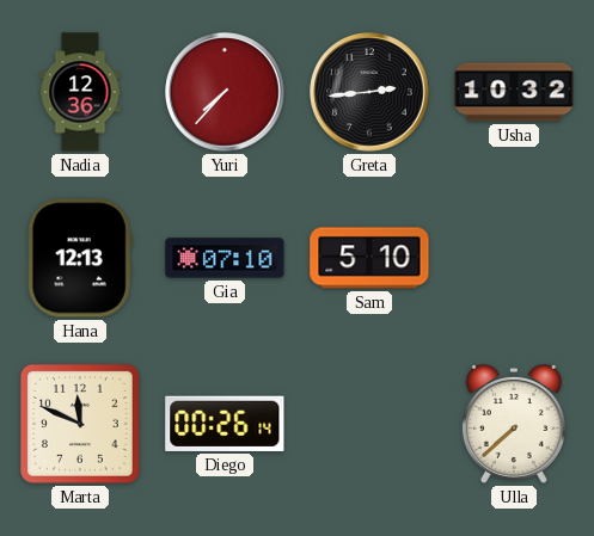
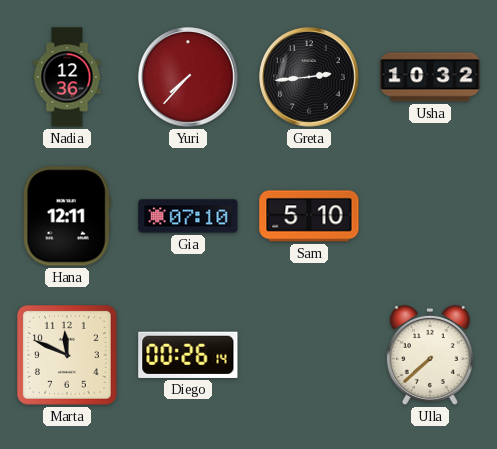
Hana: 12:13 -> 12:11
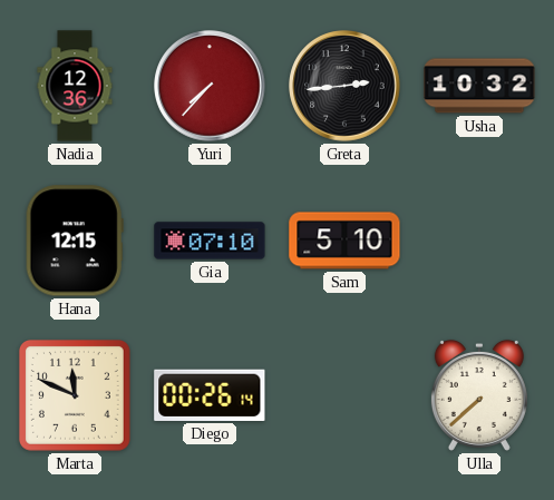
Hana: 12:11 -> 12:15
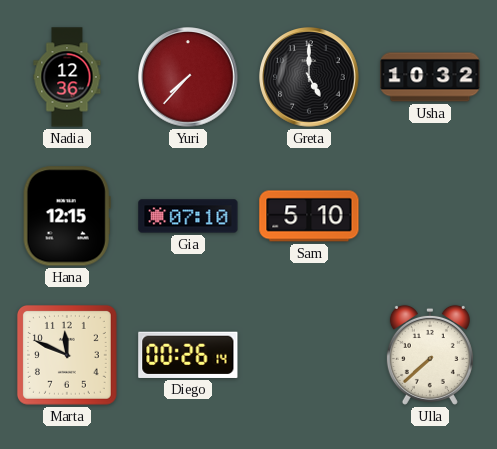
Greta: 2:44 -> 5:00
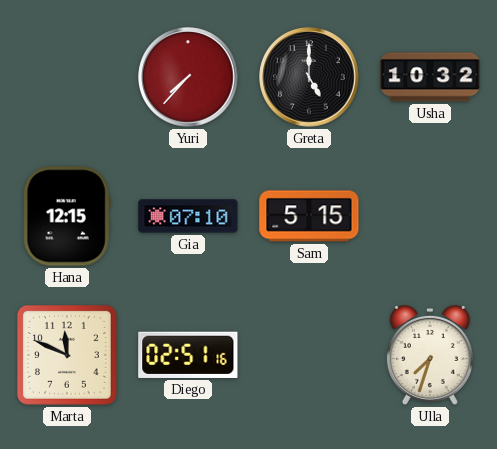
Nadia: 12:36 -> none
Sam: 5:10 -> 5:15
Diego: 00:26 -> 02:51
Ulla: 7:38 -> 7:33
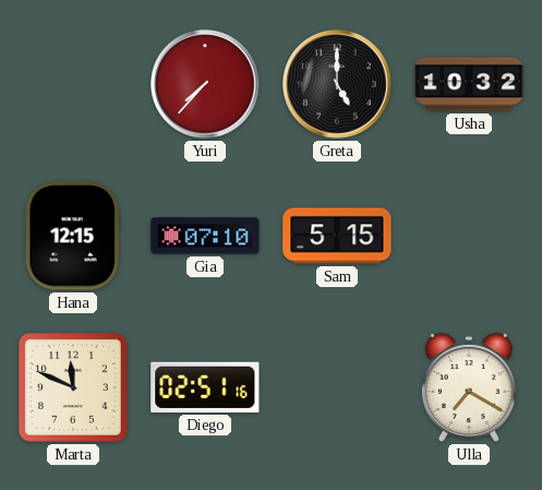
Ulla: 7:33 -> 7:20
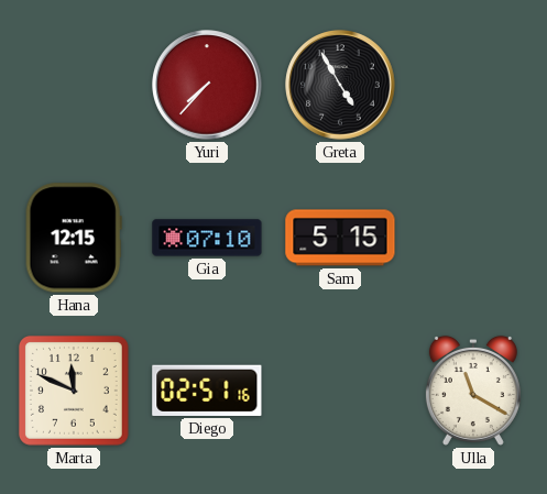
Greta: 5:00 -> 4:55
Usha: 10:32 -> none
Ulla: 7:20 -> 11:20
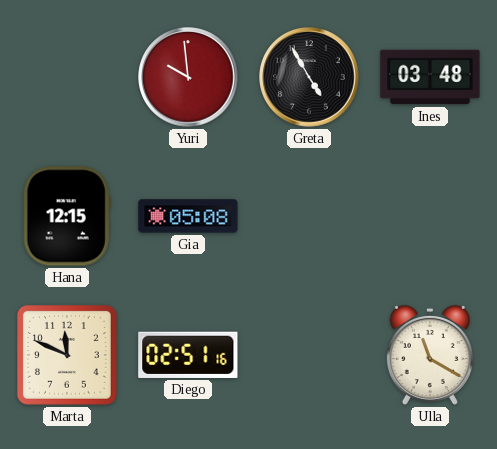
Yuri: 7:37 -> 9:59
Ines: none -> 03:48
Gia: 07:10 -> 05:08
Sam: 5:15 -> none
